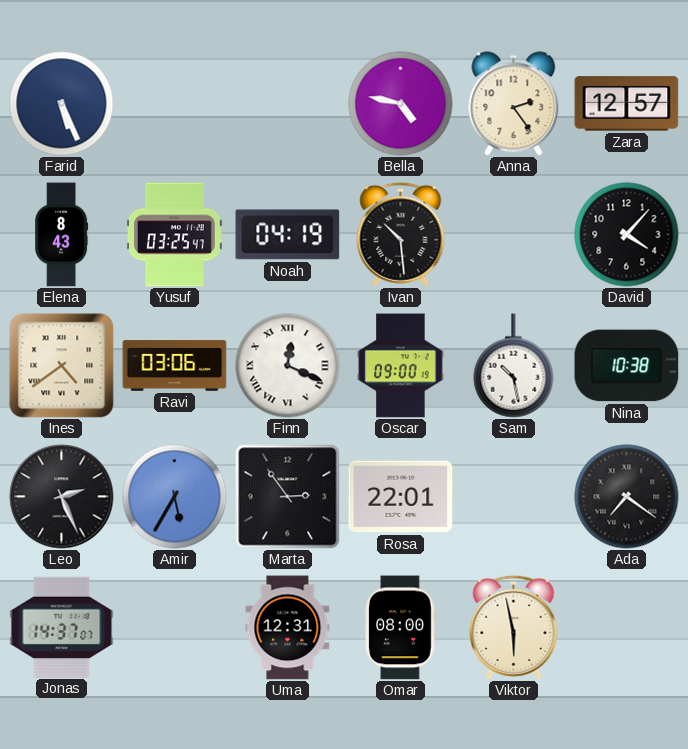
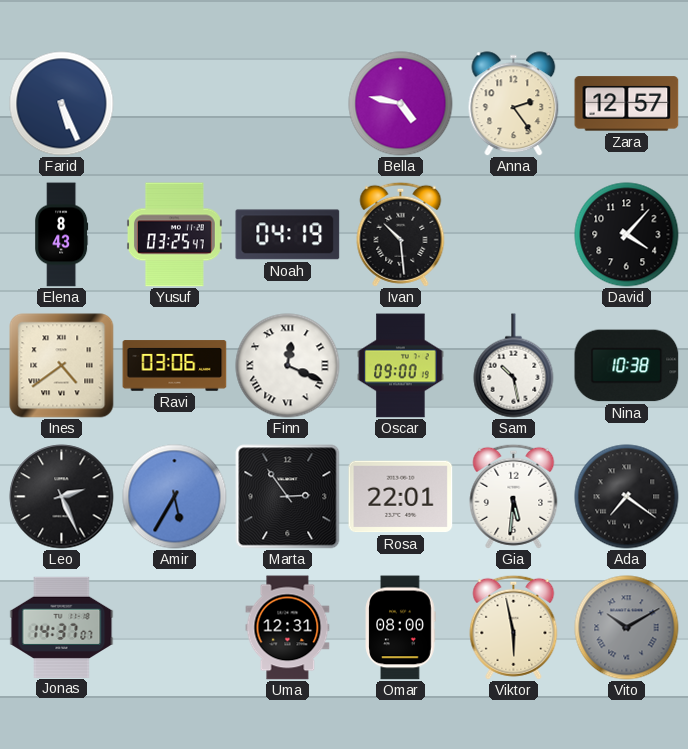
Gia: none -> 5:31
Vito: none -> 10:10
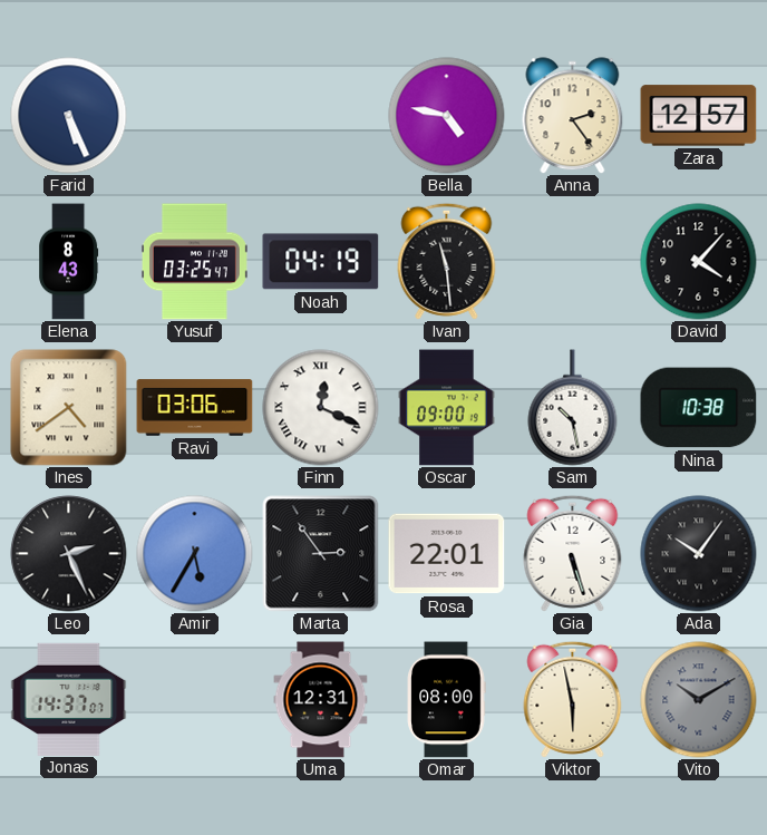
Ivan: 10:29 -> 11:29
Gia: 5:31 -> 5:27
Ada: 7:21 -> 10:06
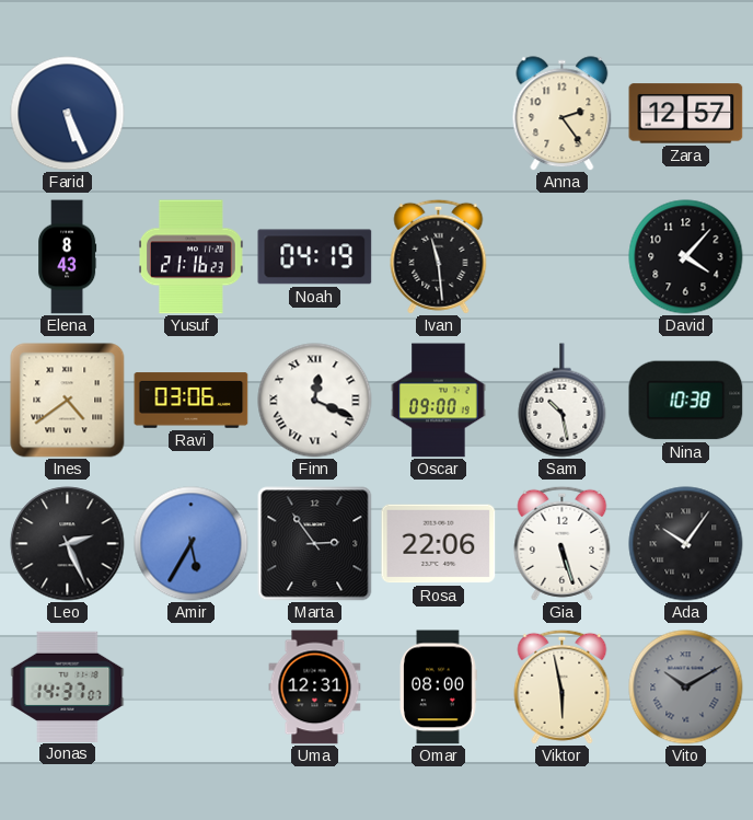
Bella: 4:47 -> none
Yusuf: 03:25 -> 21:16
Rosa: 22:01 -> 22:06
